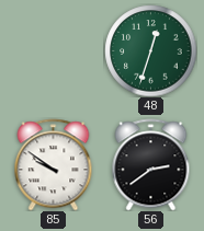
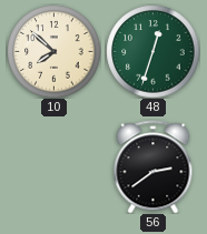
10: none -> 7:52
85: 9:51 -> none
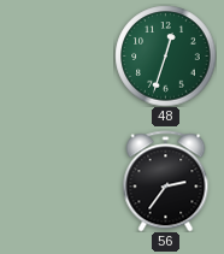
10: 7:52 -> none
56: 2:39 -> 2:36
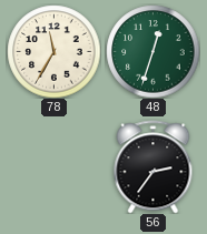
78: none -> 11:35
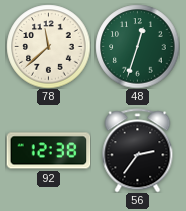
78: 11:35 -> 11:38
92: none -> 12:38
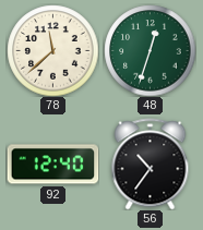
92: 12:38 -> 12:40
56: 2:36 -> 10:36
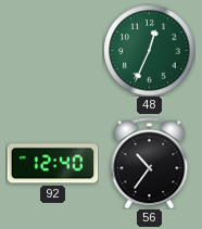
78: 11:38 -> none
48: 12:33 -> 12:34
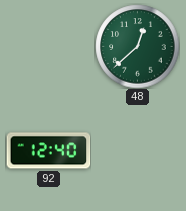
48: 12:34 -> 12:38
56: 10:36 -> none
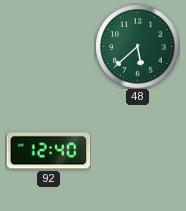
48: 12:38 -> 5:38
